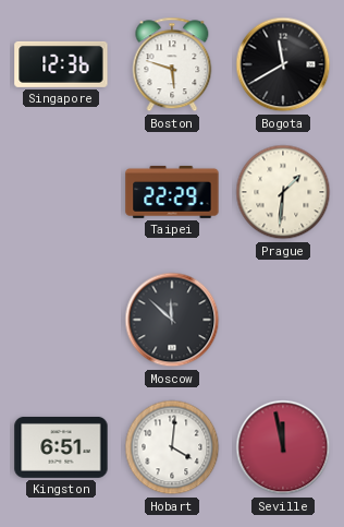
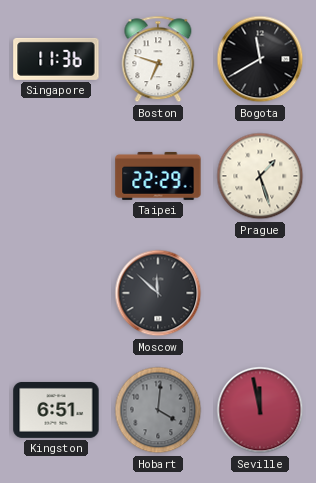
Singapore: 12:36 -> 11:36
Boston: 5:48 -> 6:48
Prague: 1:31 -> 1:27
Hobart dial: white -> grey
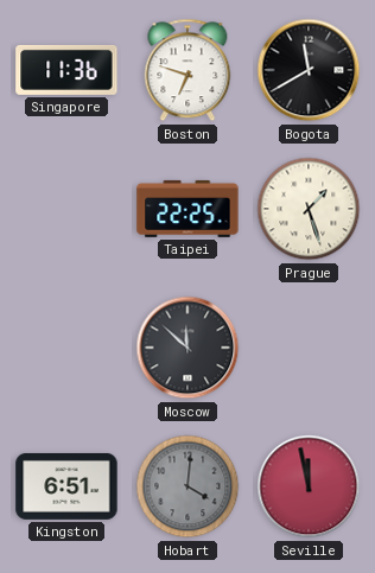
Taipei: 22:29 -> 22:25
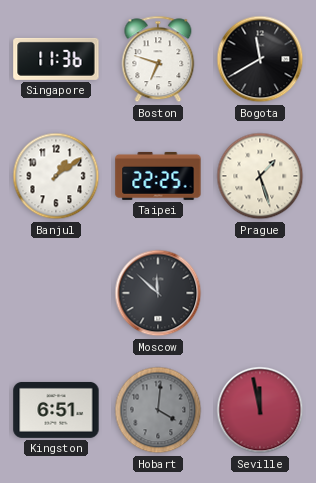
Banjul: none -> 1:09
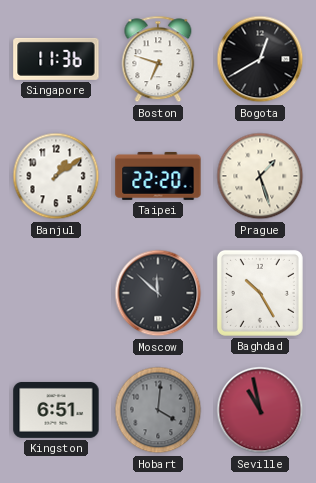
Bogota: 11:40 -> 12:40
Taipei: 22:25 -> 22:20
Baghdad: none -> 10:25
Seville: 11:58 -> 10:58
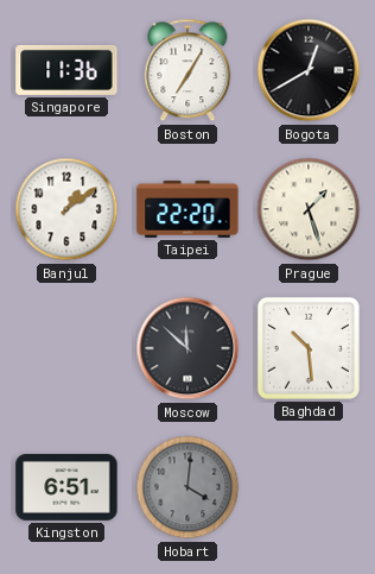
Boston: 6:48 -> 7:05
Baghdad: 10:25 -> 10:29
Seville: 10:58 -> none
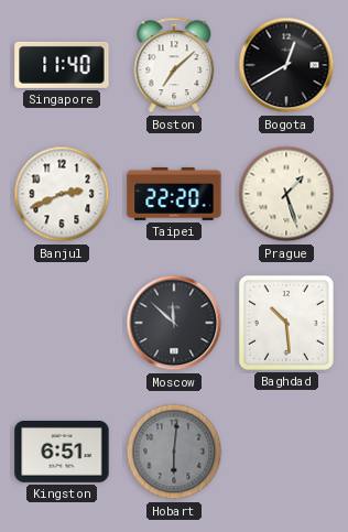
Singapore: 11:36 -> 11:40
Boston: 7:05 -> 7:08
Banjul: 1:09 -> 2:41
Hobart: 4:01 -> 6:01
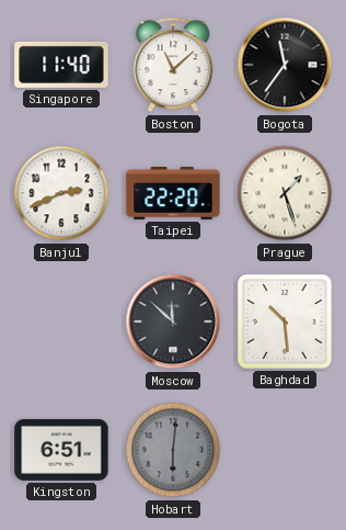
Boston: 7:08 -> 11:08
Bogota: 12:40 -> 11:36
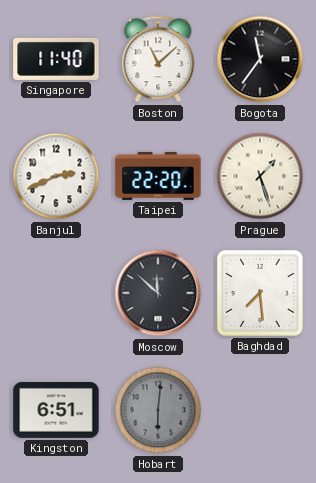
Baghdad: 10:29 -> 7:29
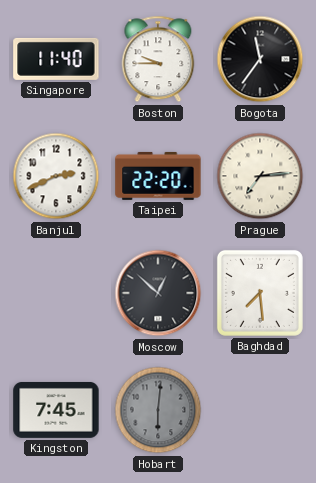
Boston: 11:08 -> 9:45
Prague: 1:27 -> 7:14
Moscow: 11:52 -> 12:52
Kingston: 6:51 -> 7:45
